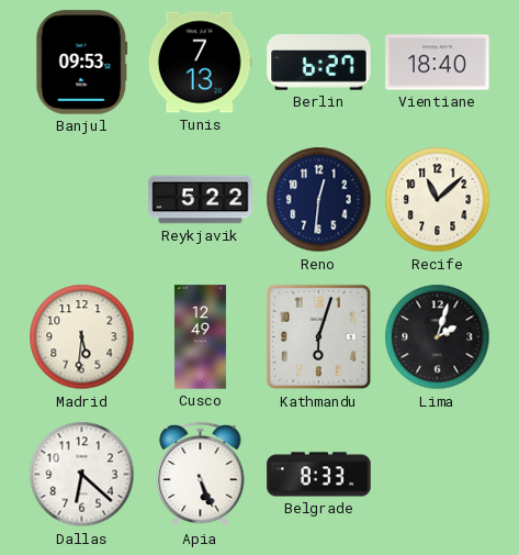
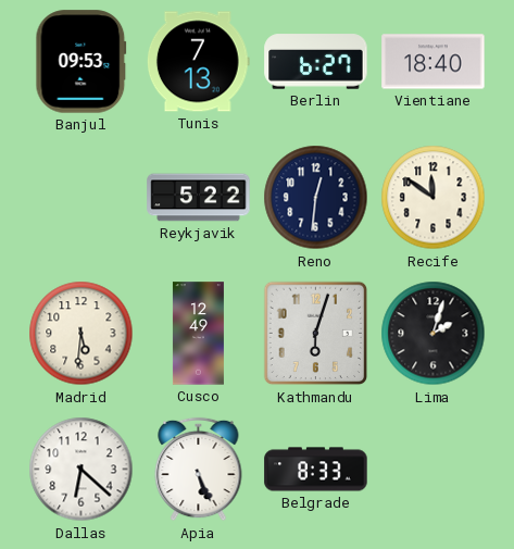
Recife: 11:08 -> 11:51
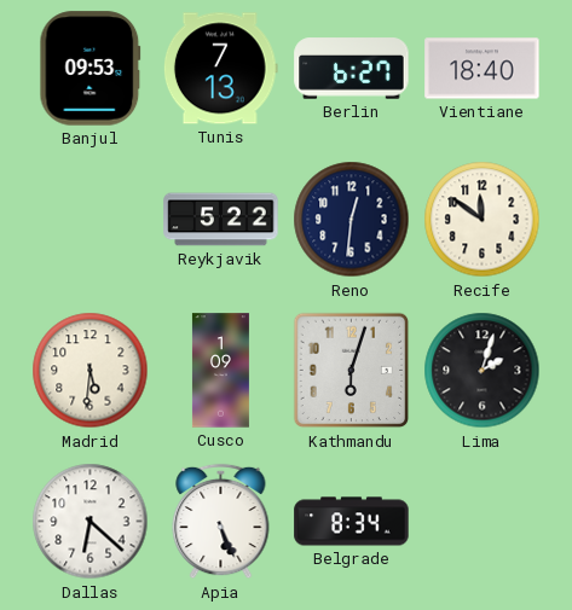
Cusco: 12:49 -> 1:09
Belgrade: 8:33 -> 8:34
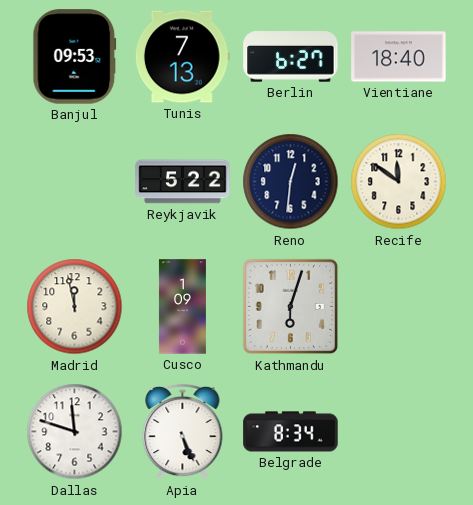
Madrid: 5:31 -> 11:58
Lima: 2:03 -> none
Dallas: 6:22 -> 11:48
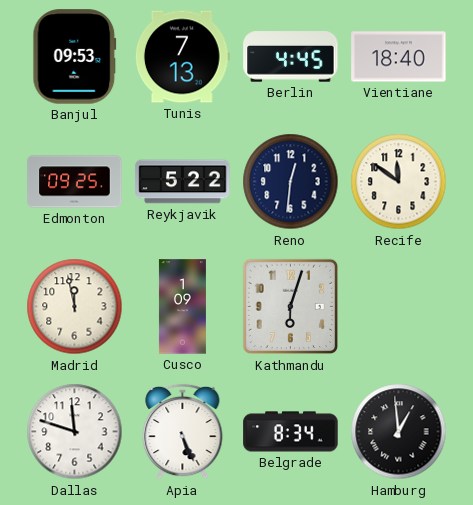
Berlin: 6:27 -> 4:45
Edmonton: none -> 09:25
Hamburg: none -> 12:59
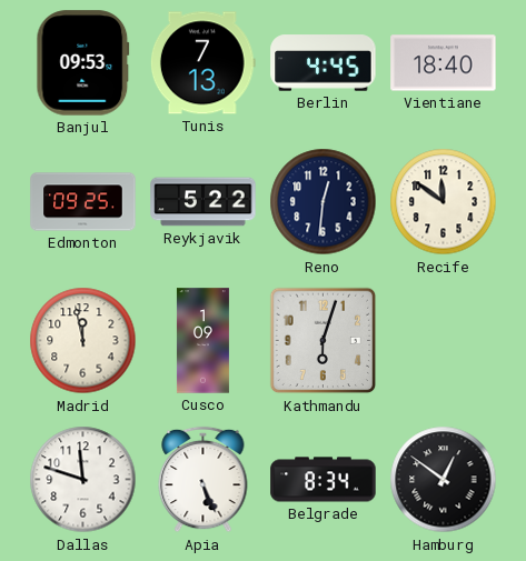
Hamburg: 12:59 -> 12:51
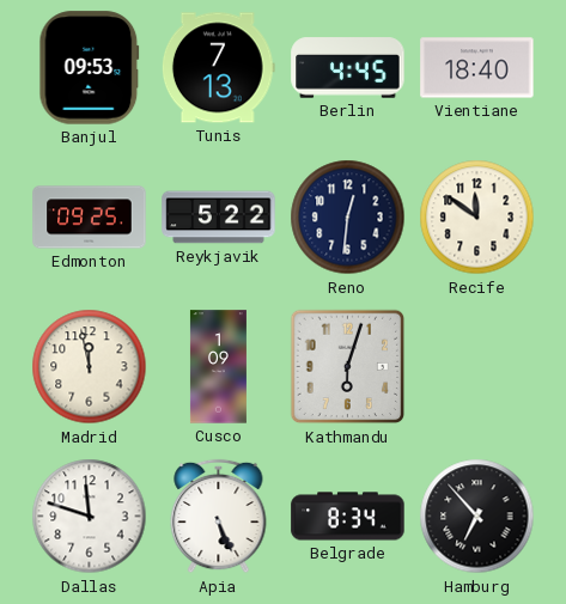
Hamburg: 12:51 -> 6:53
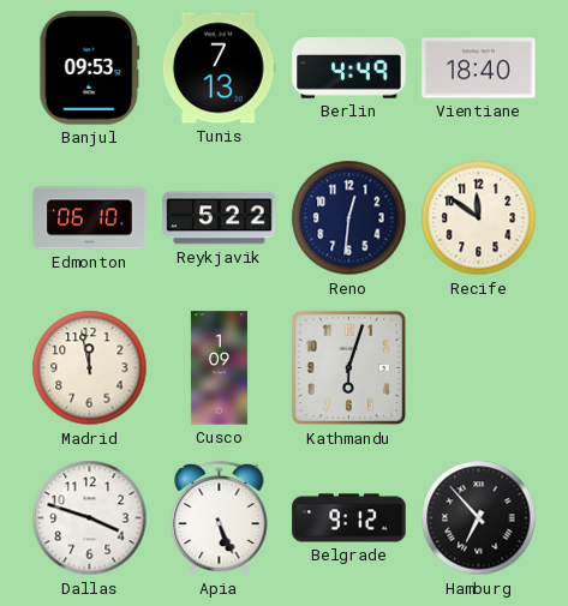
Berlin: 4:45 -> 4:49
Edmonton: 09:25 -> 06:10
Dallas: 11:48 -> 3:48
Belgrade: 8:34 -> 9:12
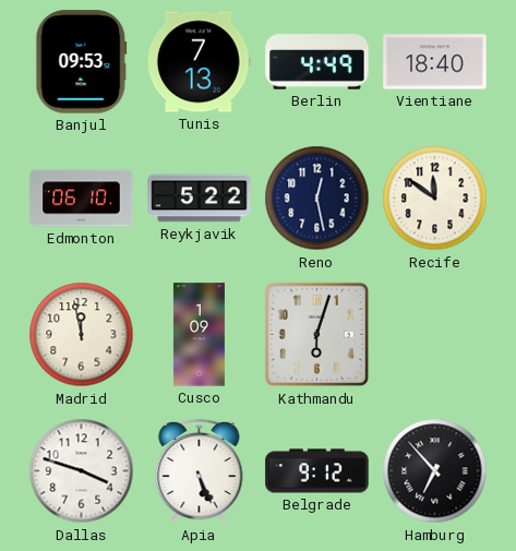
Reno: 12:31 -> 12:28
